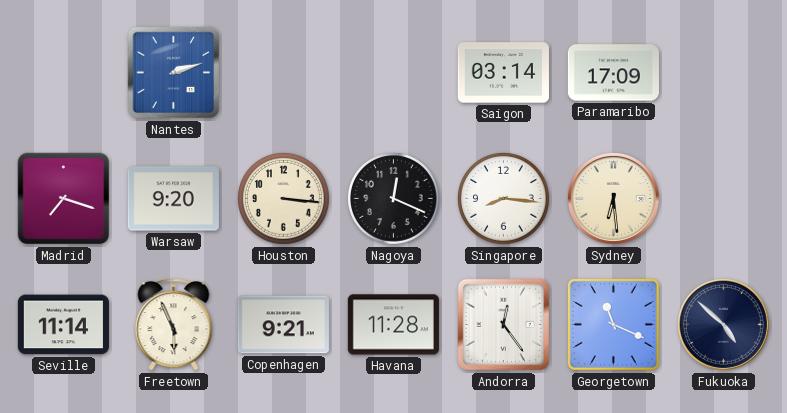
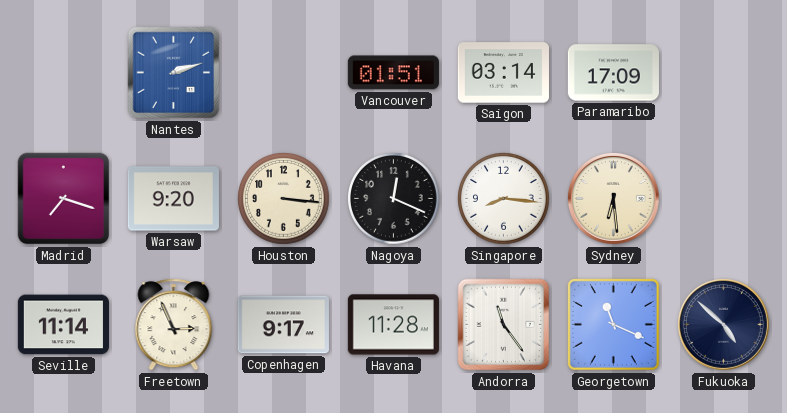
Vancouver: none -> 01:51
Freetown: 5:56 -> 2:56
Copenhagen: 9:21 -> 9:17
Andorra: 12:24 -> 11:24
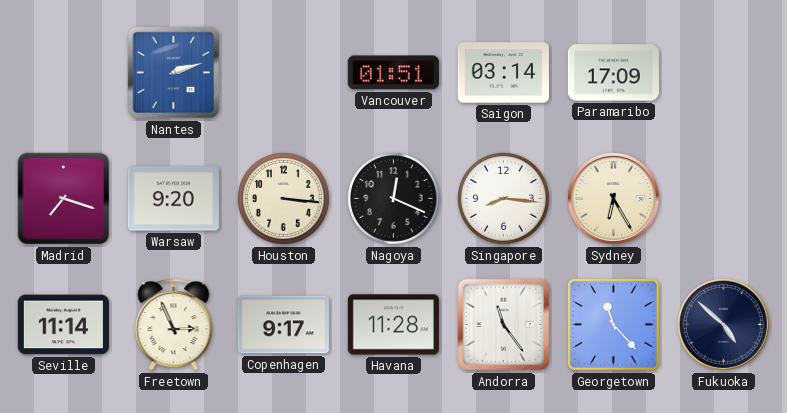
Sydney: 6:29 -> 6:25
Georgetown: 11:19 -> 11:23
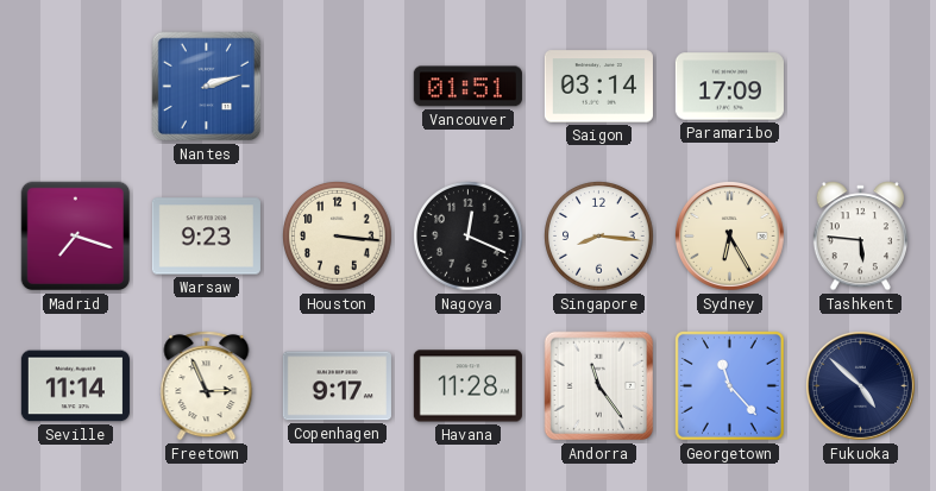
Warsaw: 9:20 -> 9:23
Tashkent: none -> 5:46
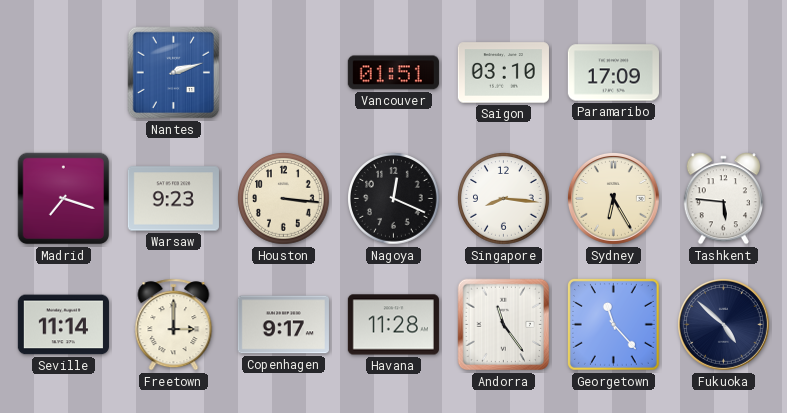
Saigon: 03:14 -> 03:10
Freetown: 2:56 -> 3:00
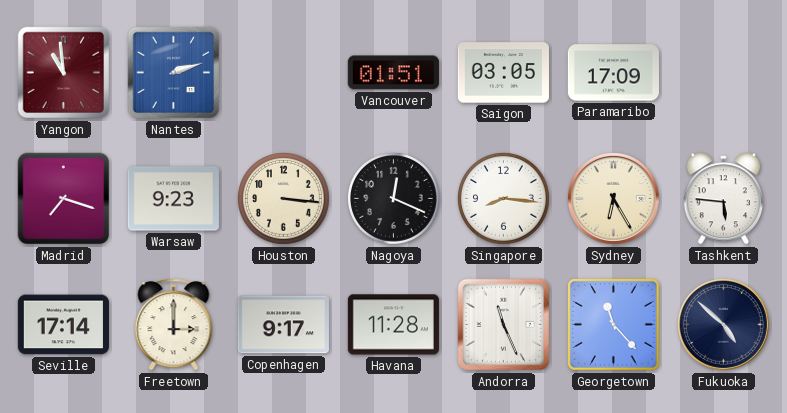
Yangon: none -> 10:59
Saigon: 03:10 -> 03:05
Seville: 11:14 -> 17:14
Andorra: 11:24 -> 11:26
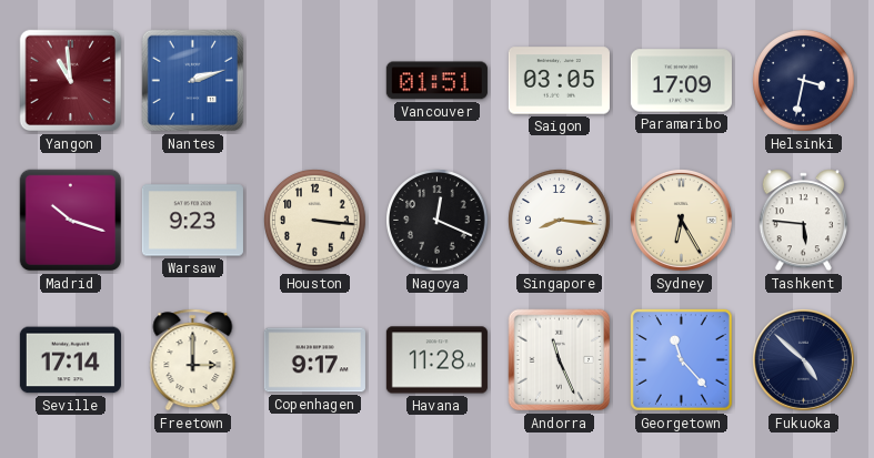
Helsinki: none -> 3:32
Madrid: 7:18 -> 10:18
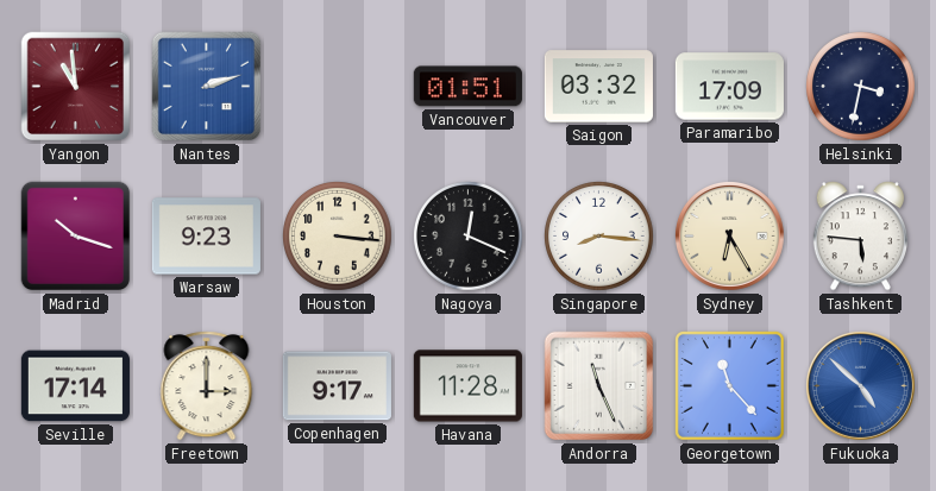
Saigon: 03:05 -> 03:32
Fukuoka dial: navy -> blue
